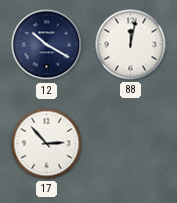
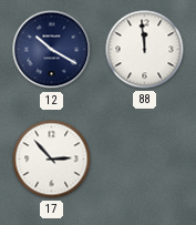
88: 12:02 -> 11:59
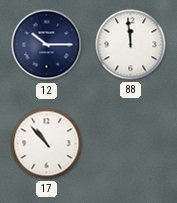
12: 10:20 -> 10:15
17: 2:53 -> 10:53
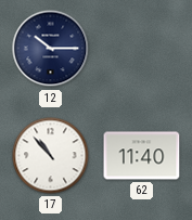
88: 11:59 -> none
62: none -> 11:40
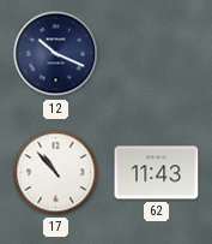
12: 10:15 -> 10:19
62: 11:40 -> 11:43
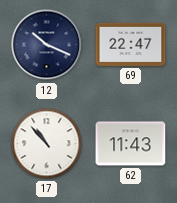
69: none -> 22:47
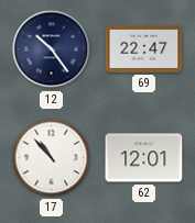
12: 10:19 -> 10:24
62: 11:43 -> 12:01
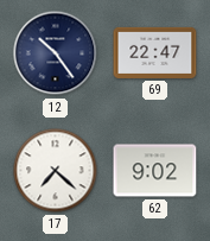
17: 10:53 -> 7:22
62: 12:01 -> 9:02
